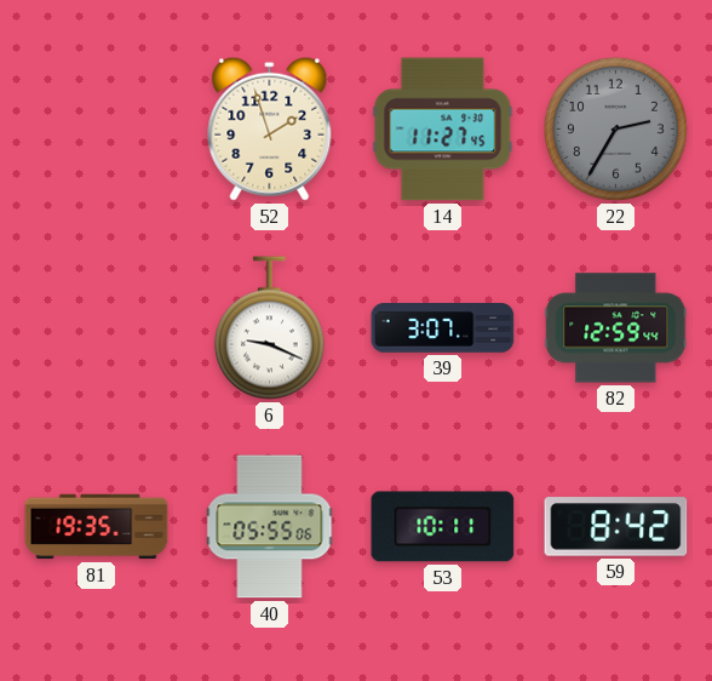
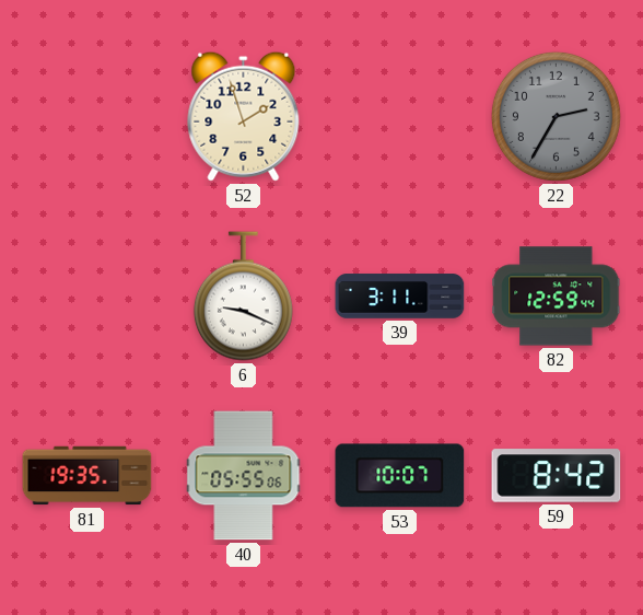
14: 11:27 -> none
39: 3:07 -> 3:11
53: 10:11 -> 10:07
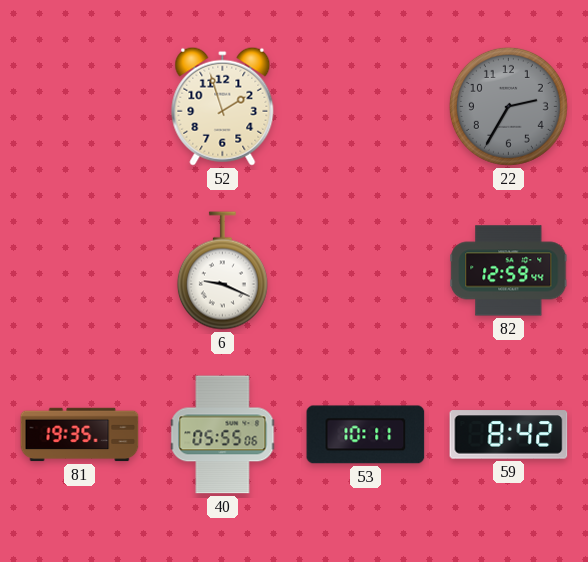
39: 3:11 -> none
53: 10:07 -> 10:11
